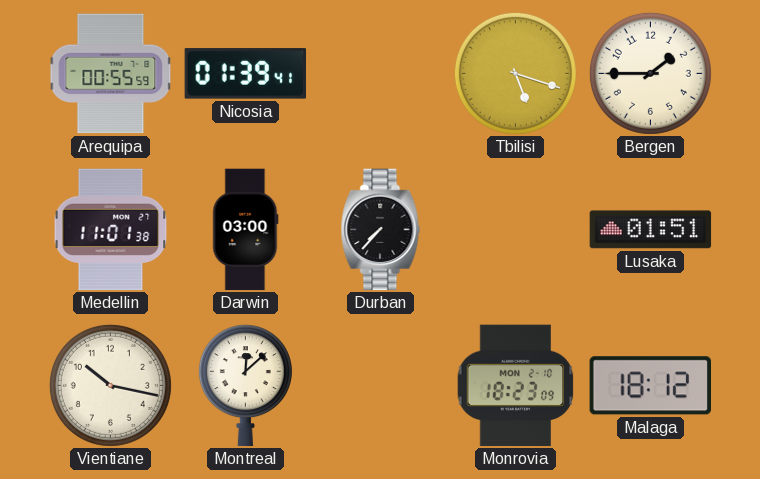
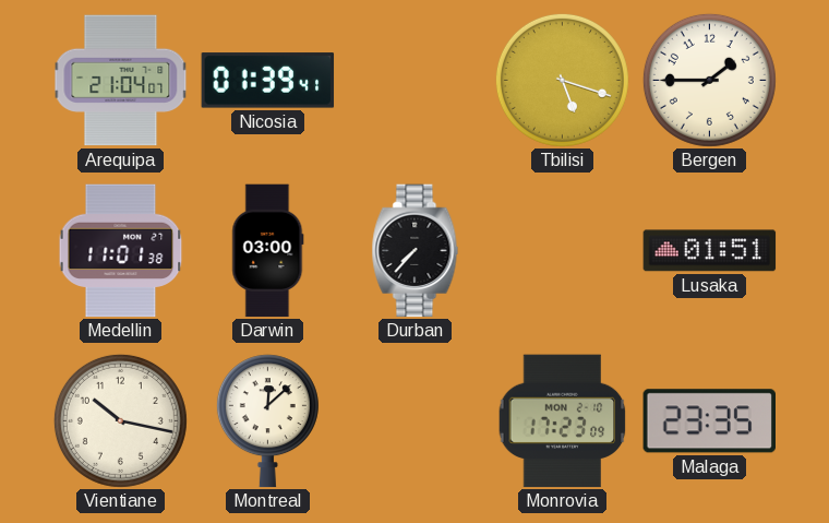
Arequipa: 00:55 -> 21:04
Monrovia: 18:23 -> 17:23
Malaga: 18:12 -> 23:35
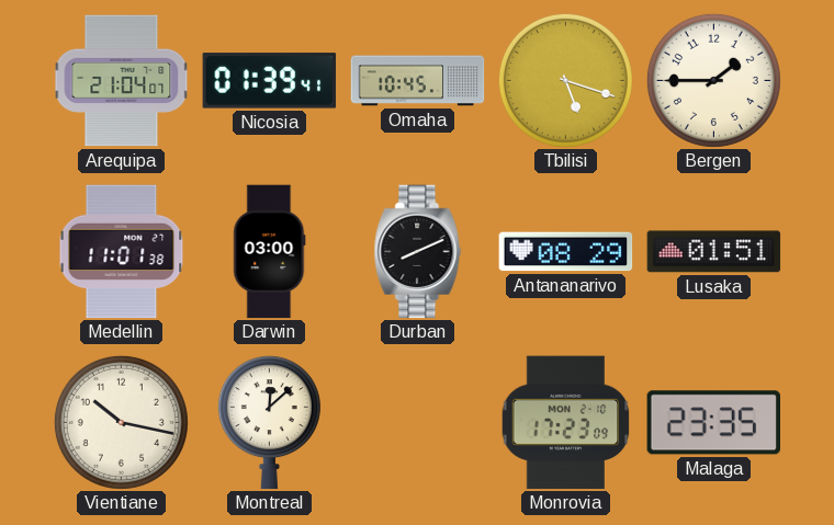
Omaha: none -> 10:45
Durban: 7:37 -> 8:11
Antananarivo: none -> 08:29
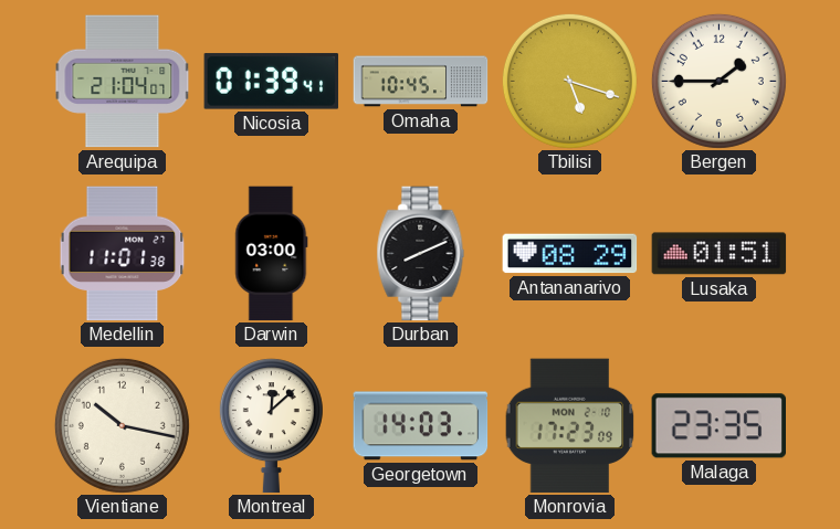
Georgetown: none -> 14:03
